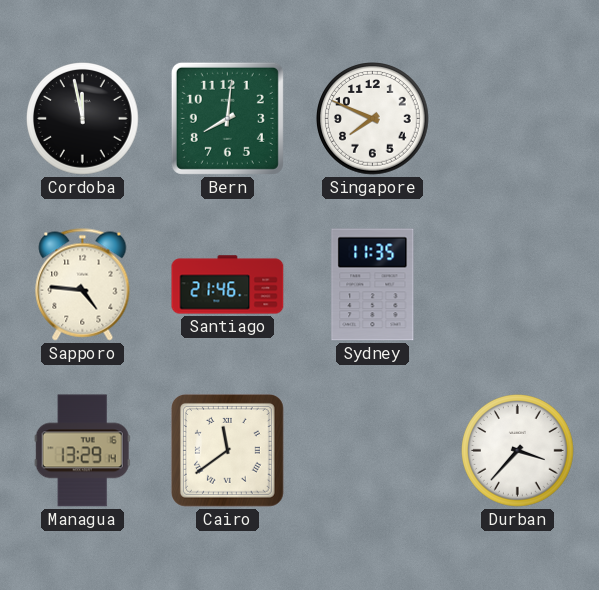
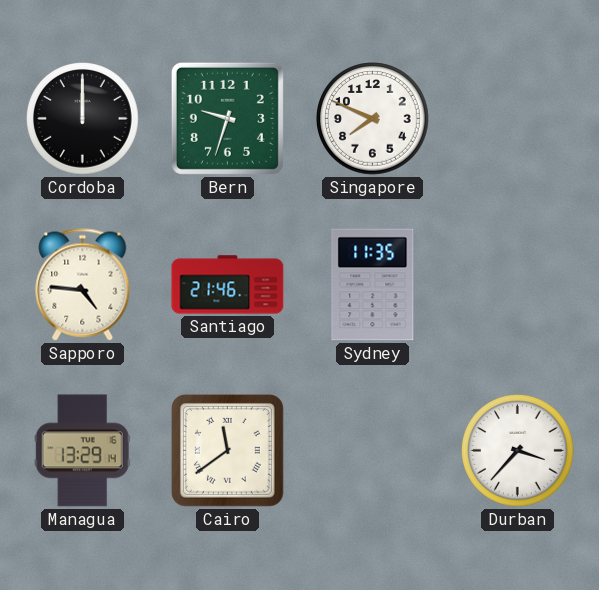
Cordoba: 11:58 -> 12:00
Bern: 8:01 -> 9:33
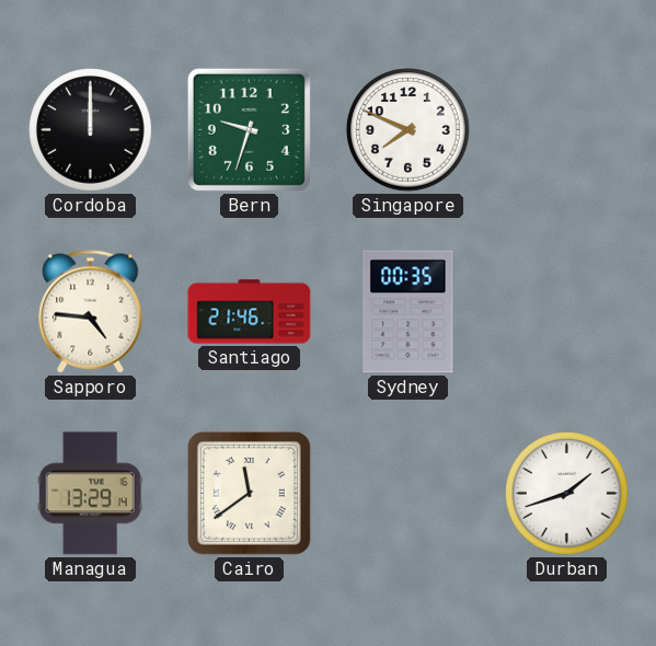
Sydney: 11:35 -> 00:35
Durban: 3:37 -> 1:42
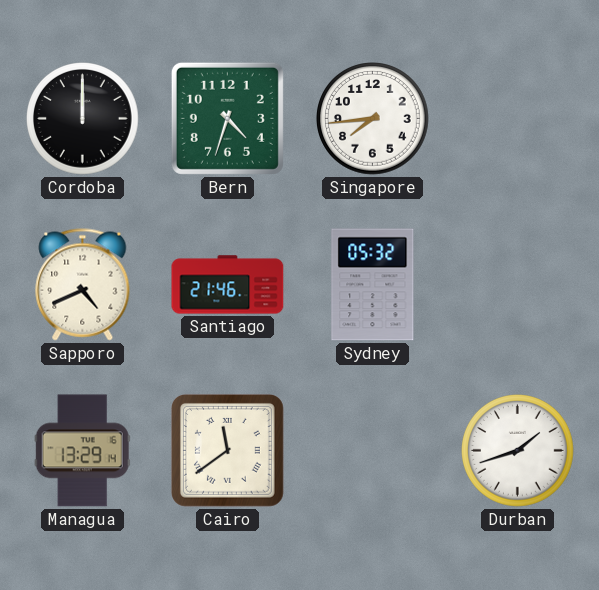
Bern: 9:33 -> 4:33
Singapore: 7:49 -> 7:44
Sapporo: 4:46 -> 4:41
Sydney: 00:35 -> 05:32
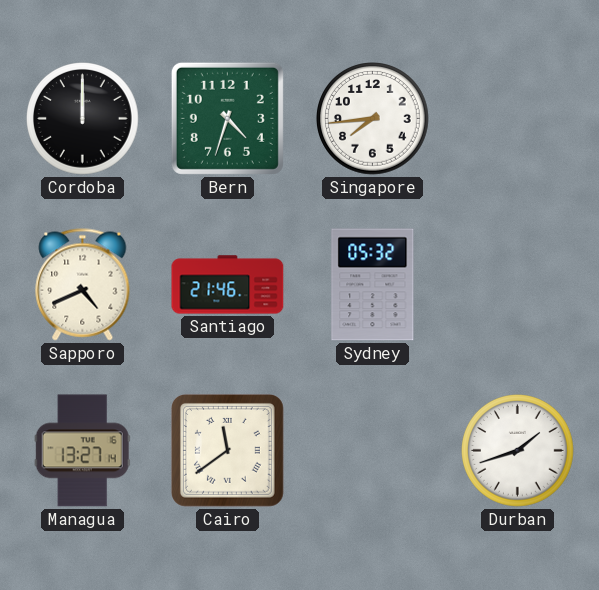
Managua: 13:29 -> 13:27
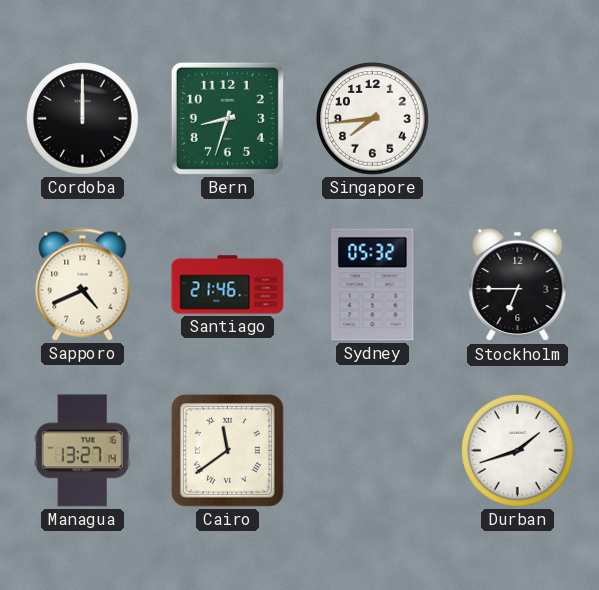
Bern: 4:33 -> 8:33
Stockholm: none -> 6:45
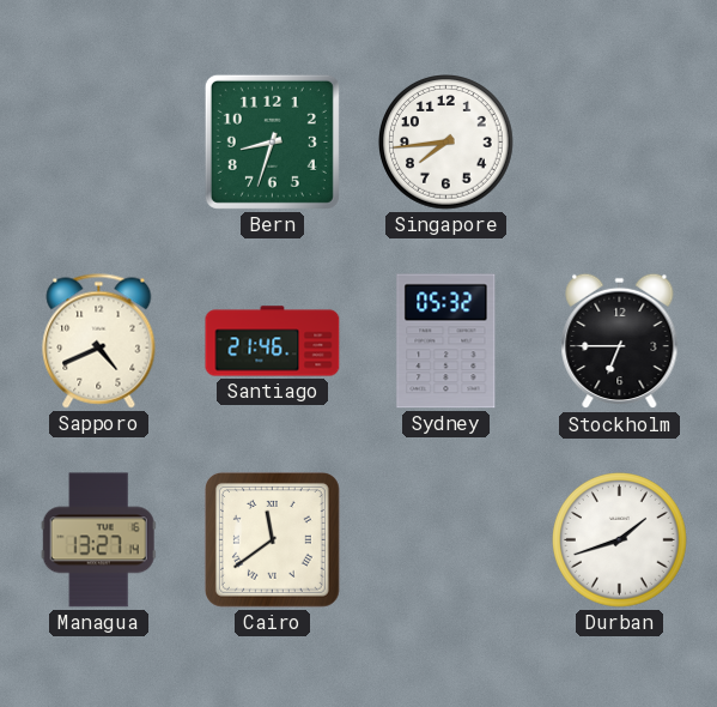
Cordoba: 12:00 -> none
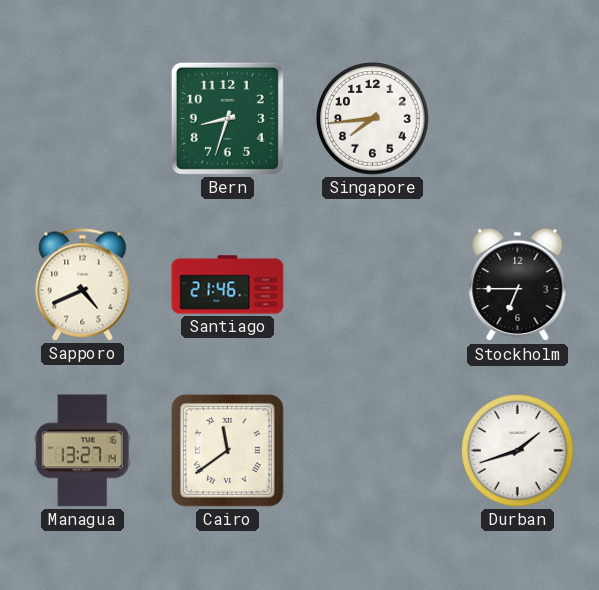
Sydney: 05:32 -> none
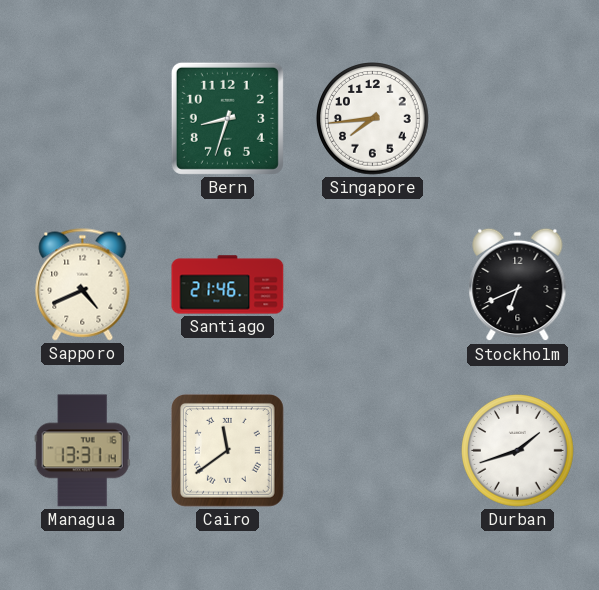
Stockholm: 6:45 -> 6:41
Managua: 13:27 -> 13:31
